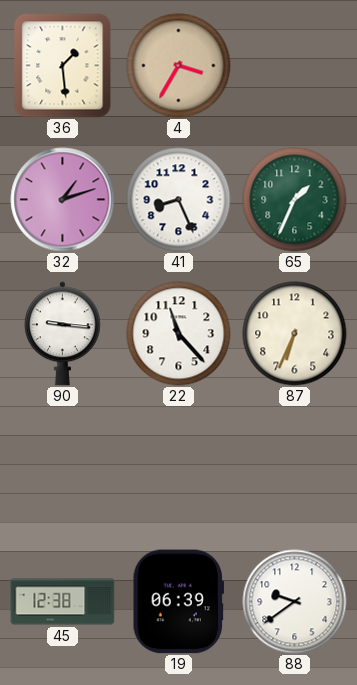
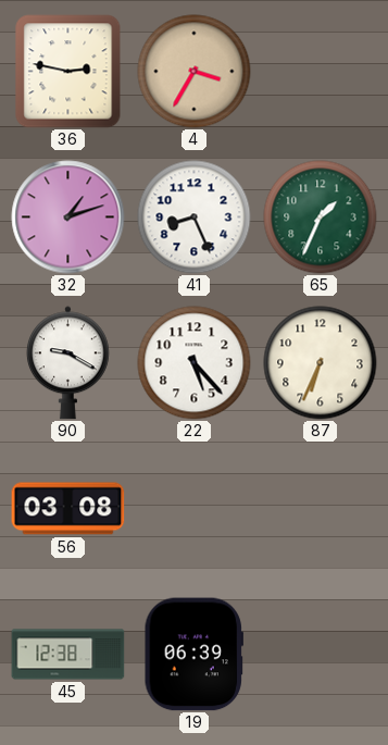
36: 1:29 -> 2:47
90: 9:16 -> 9:20
22: 11:23 -> 5:23
56: none -> 03:08
88: 9:39 -> none
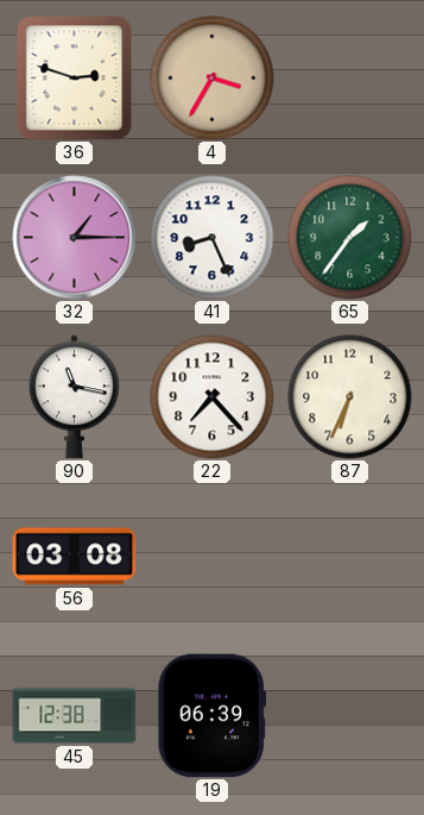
36: 2:47 -> 2:48
32: 1:12 -> 1:15
65: 1:34 -> 1:36
90: 9:20 -> 11:17
22: 5:23 -> 7:23
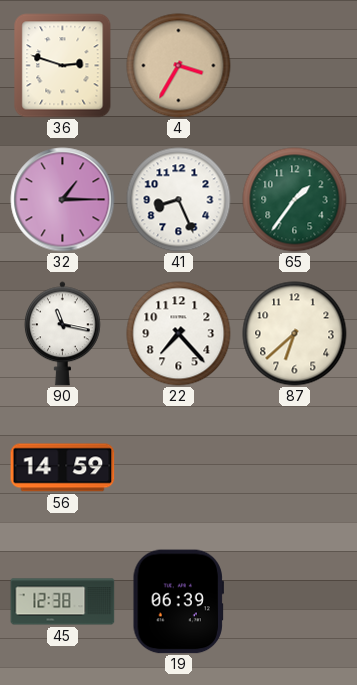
87: 6:34 -> 6:38
56: 03:08 -> 14:59
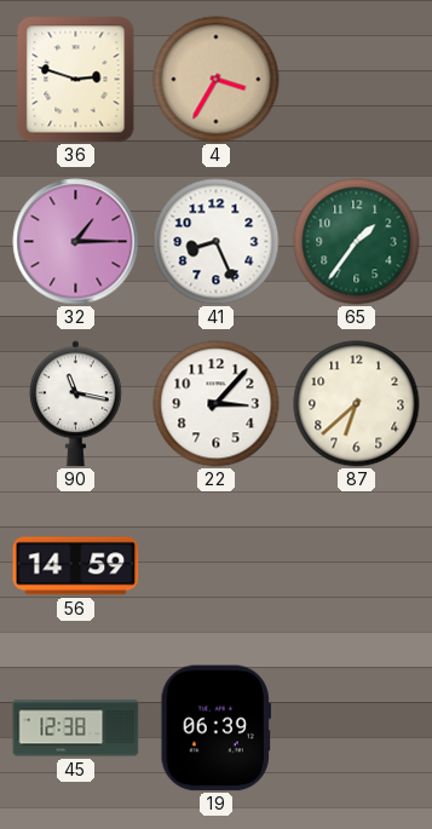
22: 7:23 -> 3:07
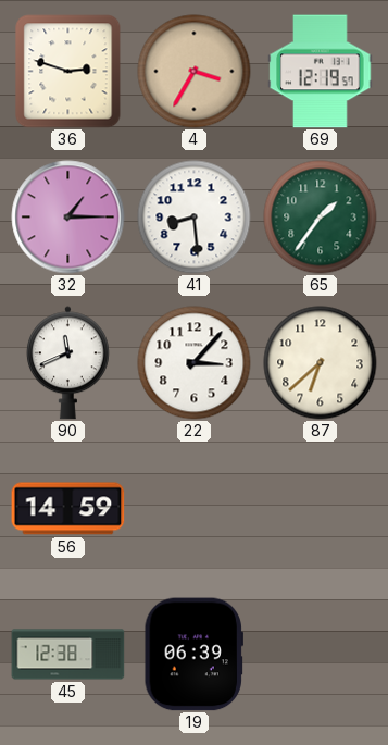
69: none -> 12:19
41: 8:26 -> 8:29
90: 11:17 -> 11:41
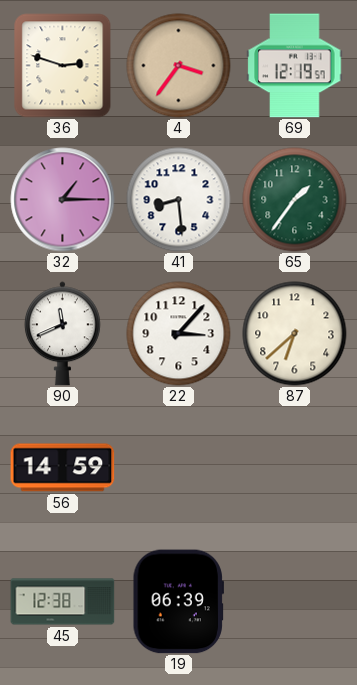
4: 3:35 -> 3:36
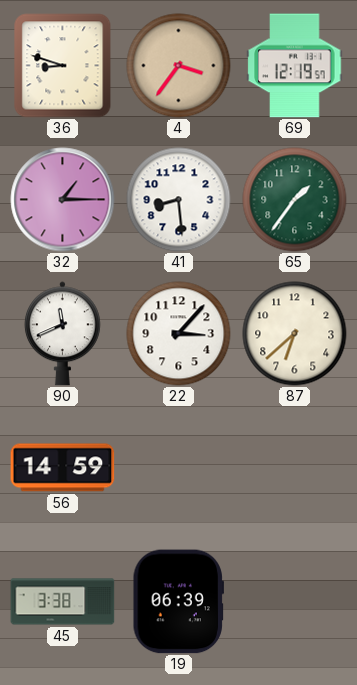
36: 2:48 -> 8:48
45: 12:38 -> 3:38
